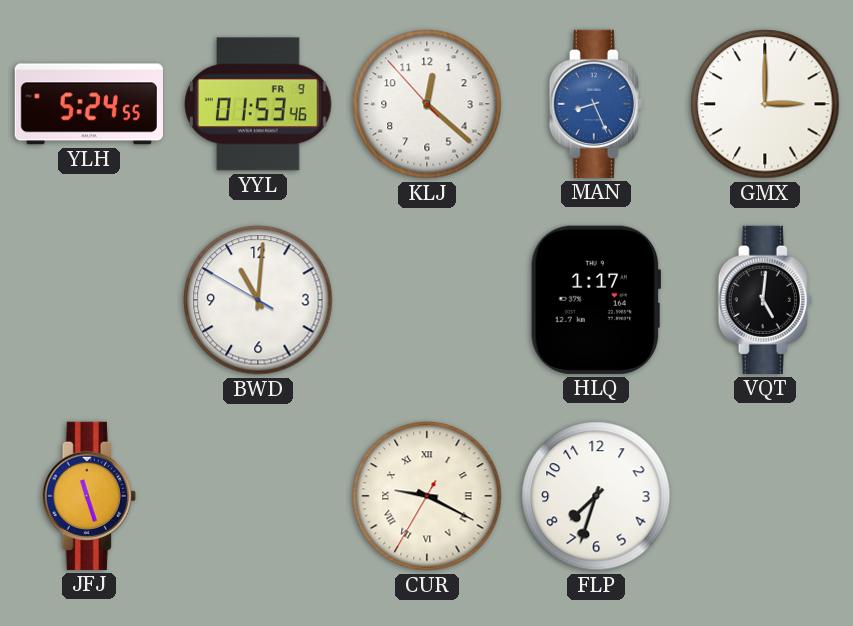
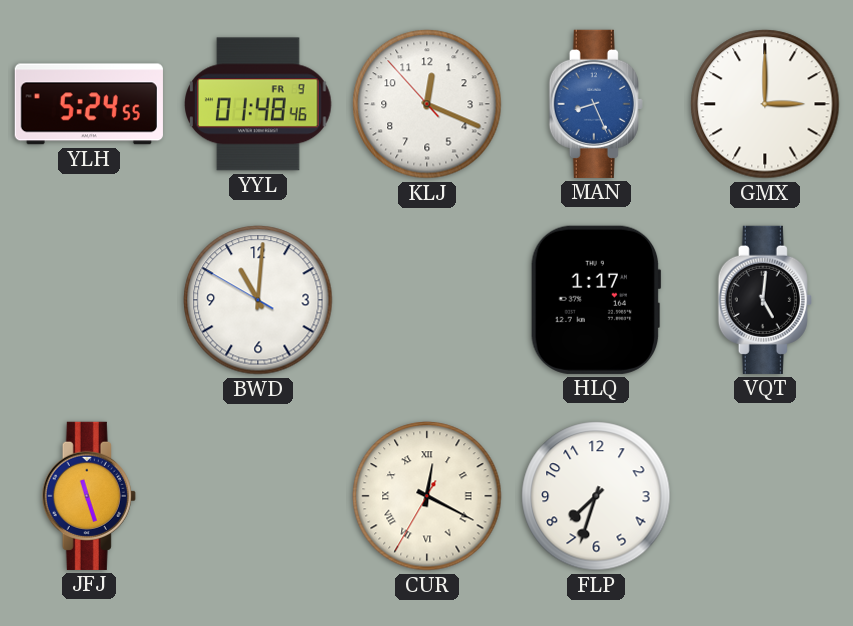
YYL: 01:53 -> 01:48
KLJ: 12:21 -> 12:18
CUR: 9:19 -> 12:19
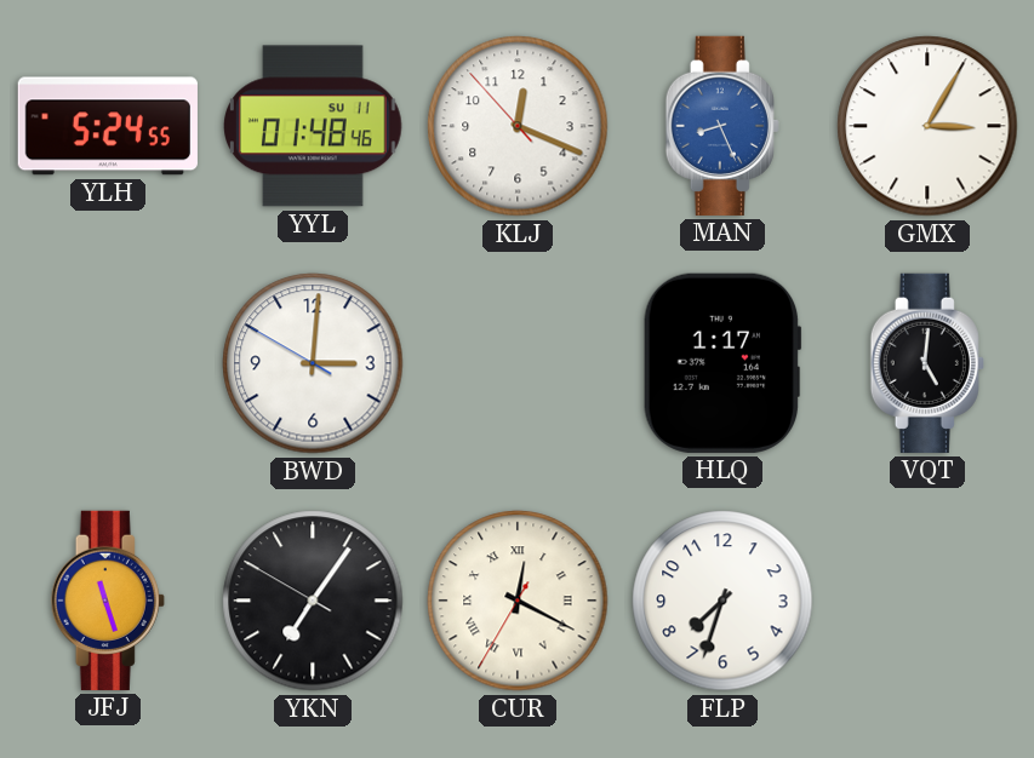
YYL date: FR 9 -> SU 11
GMX: 3:00 -> 3:05
BWD: 11:00 -> 3:00
YKN: none -> 7:05
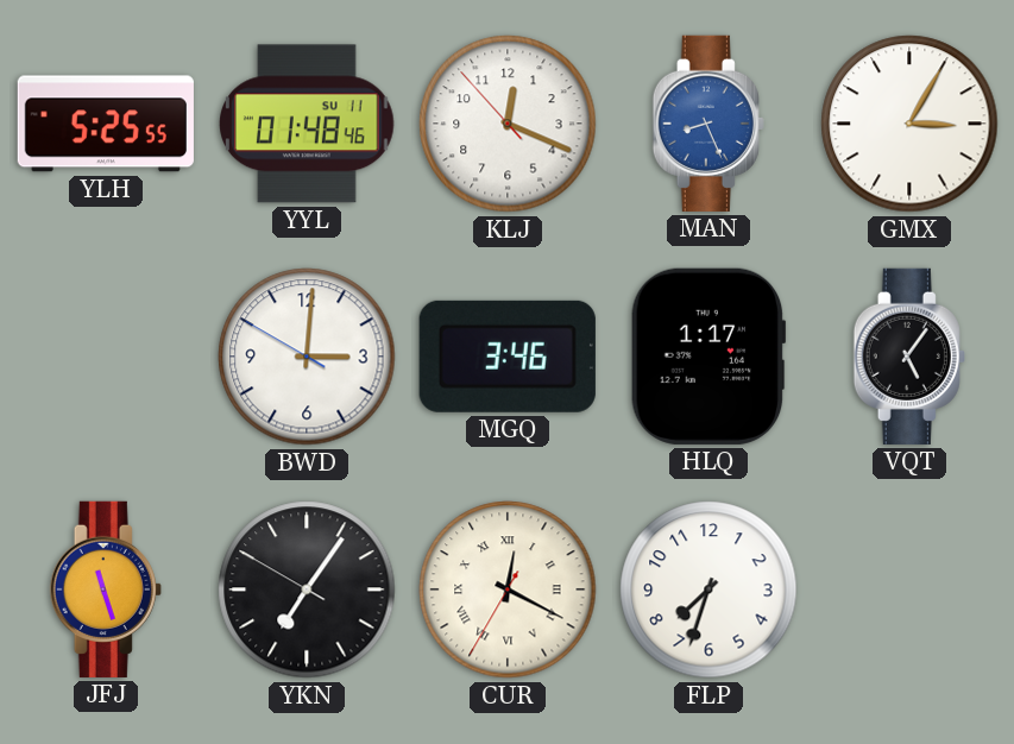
YLH: 5:24 -> 5:25
MGQ: none -> 3:46
VQT: 5:01 -> 5:06
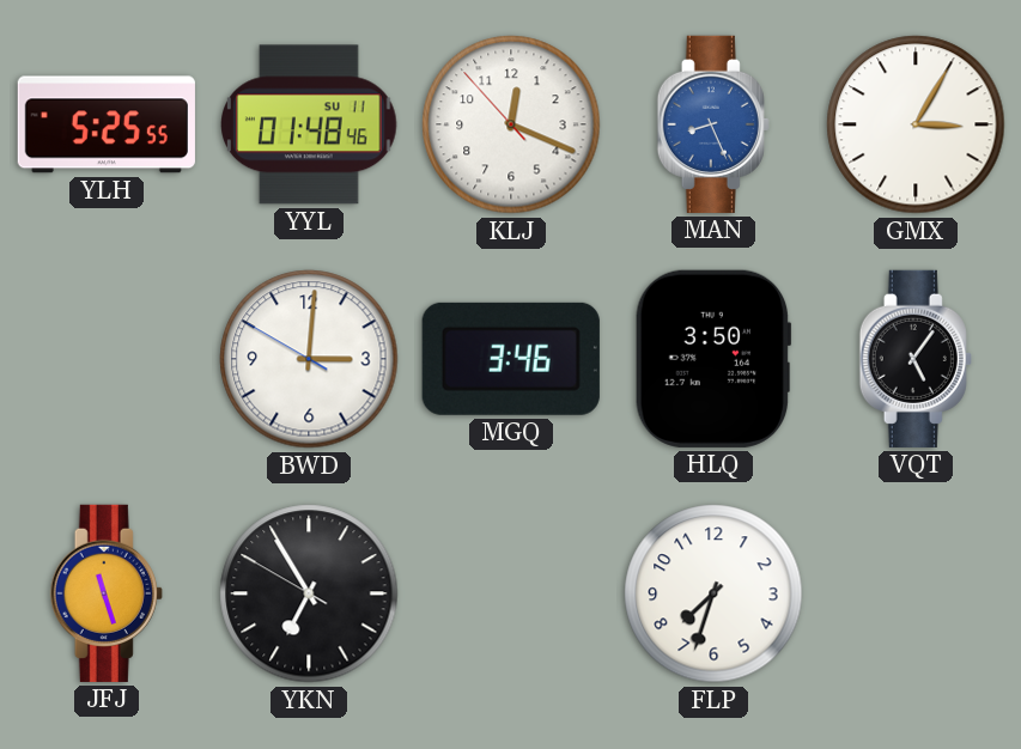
HLQ: 1:17 -> 3:50
YKN: 7:05 -> 6:54
CUR: 12:19 -> none
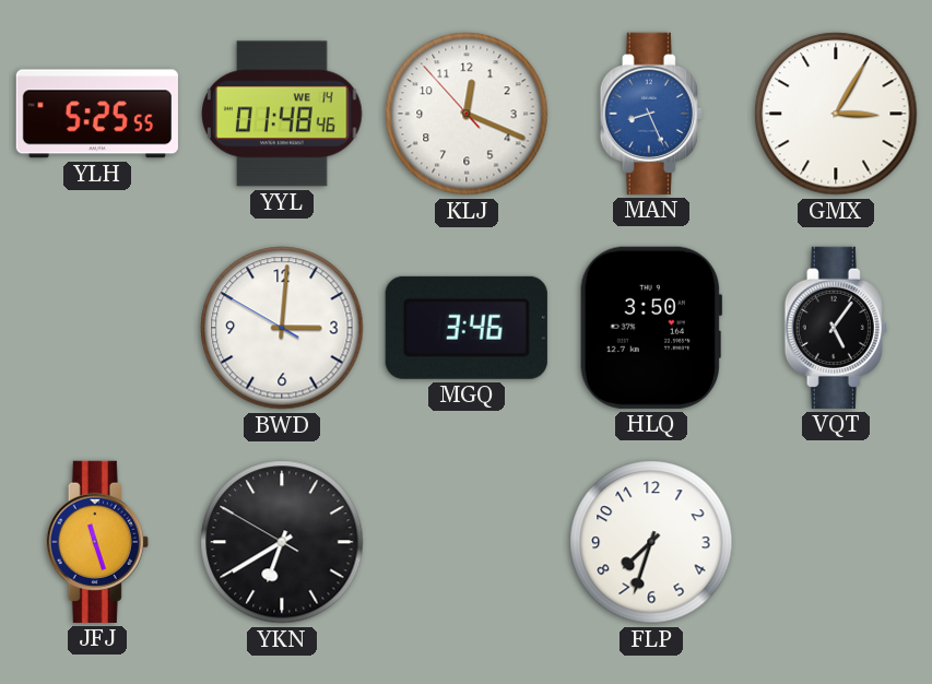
YYL date: SU 11 -> WE 14
YKN: 6:54 -> 6:39
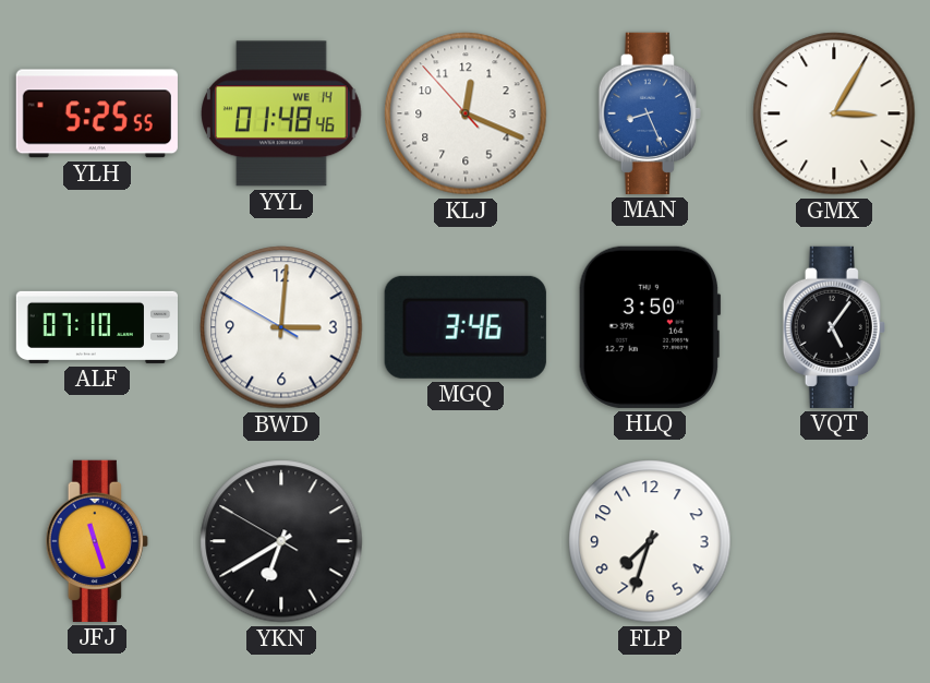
ALF: none -> 07:10
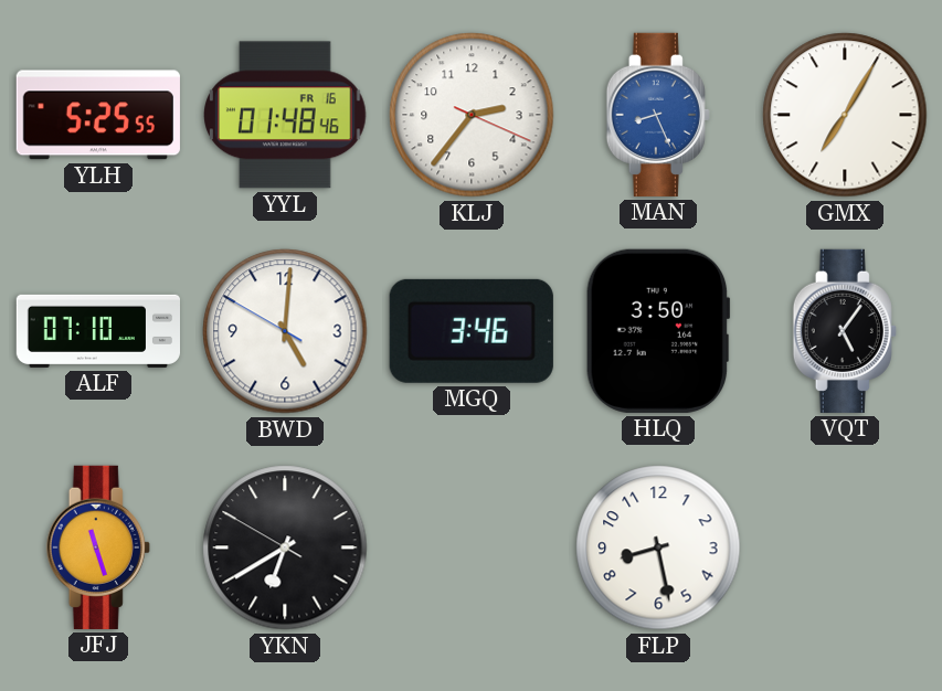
YYL date: WE 14 -> FR 16
KLJ: 12:18 -> 2:36
GMX: 3:05 -> 7:05
BWD: 3:00 -> 5:00
FLP: 7:33 -> 8:28
